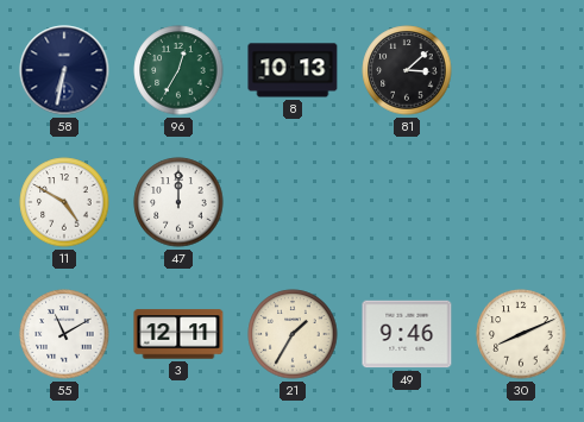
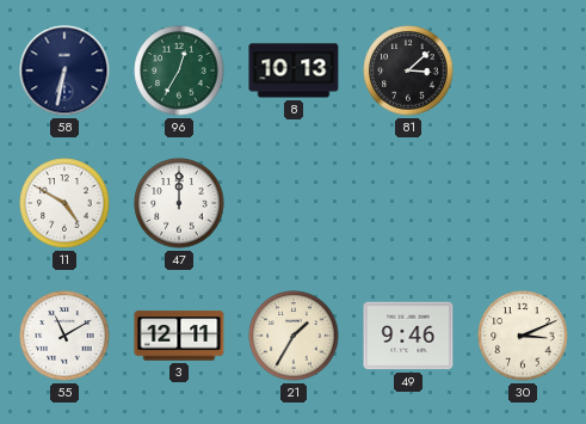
30: 8:11 -> 3:11
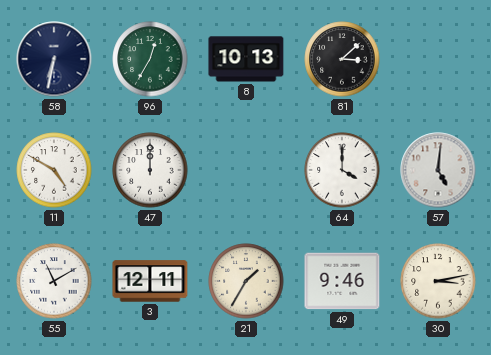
64: none -> 4:00
57: none -> 5:01
30: 3:11 -> 3:13
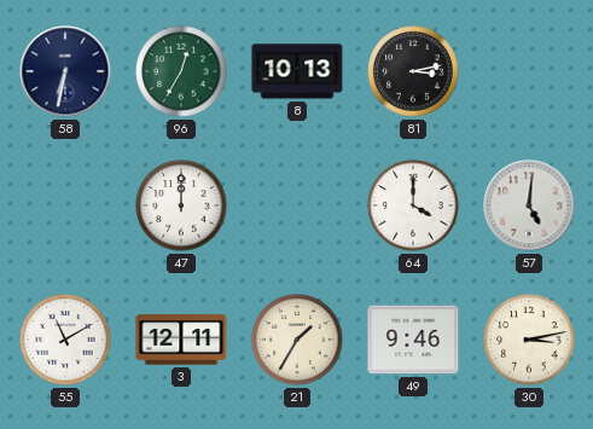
81: 3:08 -> 3:13
11: 4:50 -> none
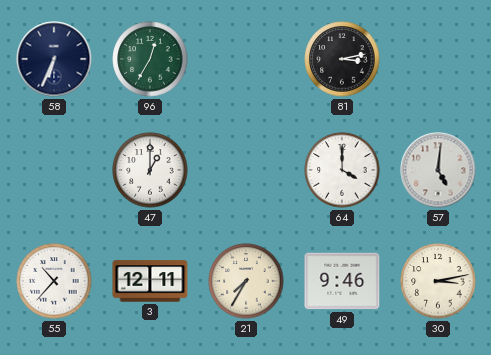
58: 6:32 -> 6:34
8: 10:13 -> none
47: 12:00 -> 1:00
55: 11:10 -> 10:37
21: 1:35 -> 7:35
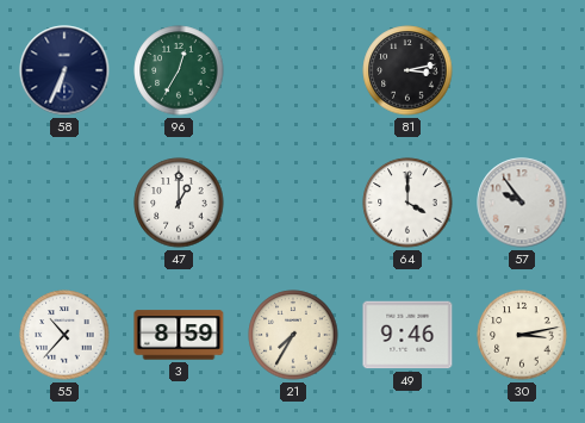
57: 5:01 -> 9:54
3: 12:11 -> 8:59
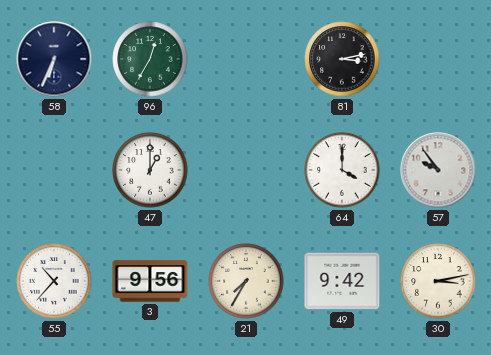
3: 8:59 -> 9:56
49: 9:46 -> 9:42
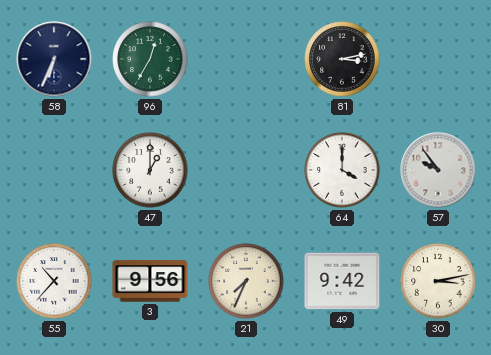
21: 7:35 -> 7:34
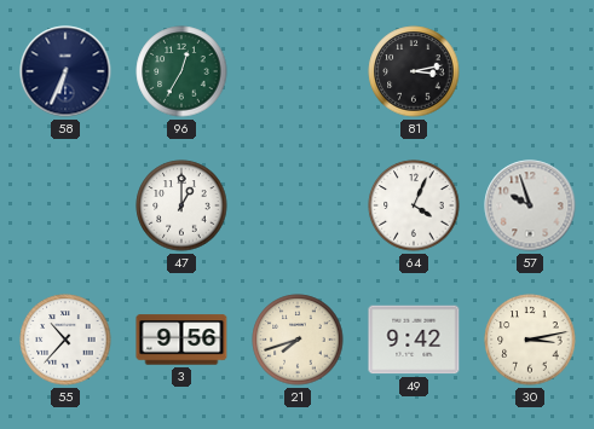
64: 4:00 -> 4:04
57: 9:54 -> 9:57
21: 7:34 -> 7:42
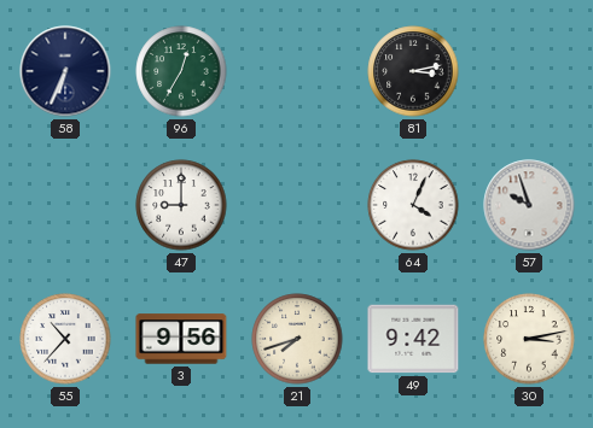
47: 1:00 -> 9:00
